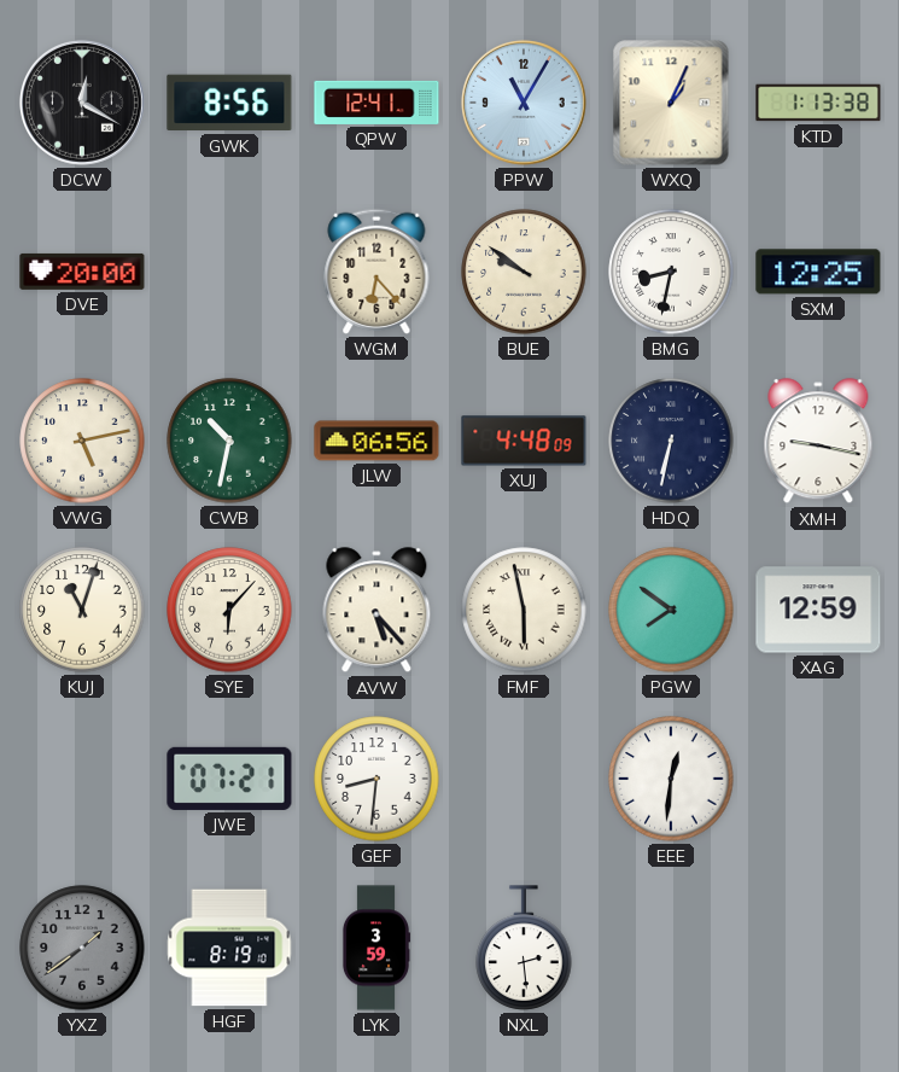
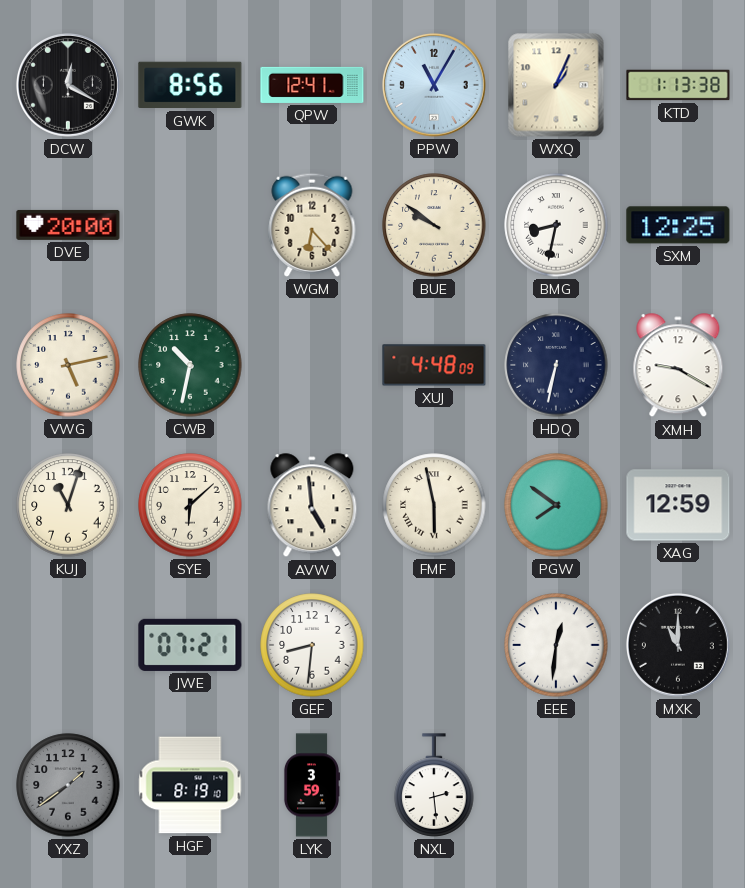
JLW: 06:56 -> none
XMH: 9:17 -> 9:20
SYE: 6:07 -> 6:08
AVW: 5:23 -> 4:59
MXK: none -> 11:00
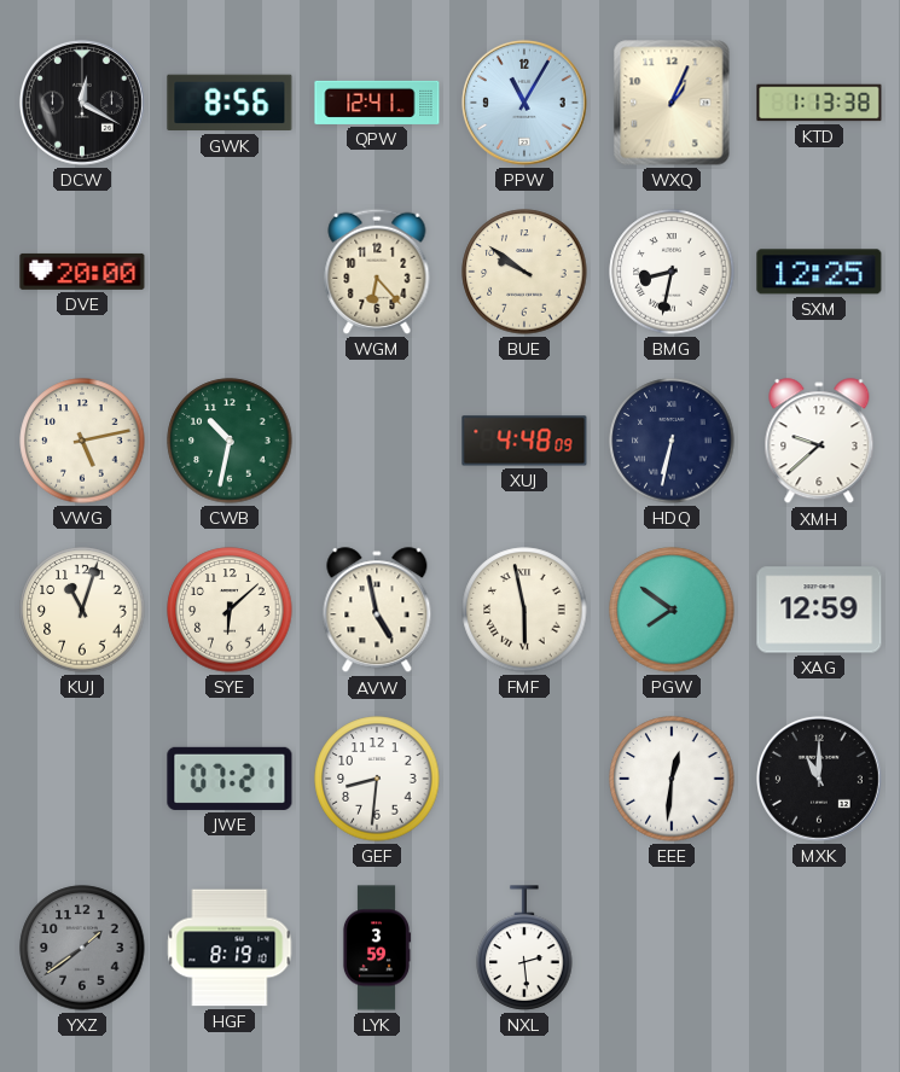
XMH: 9:20 -> 9:38
AVW: 4:59 -> 4:58
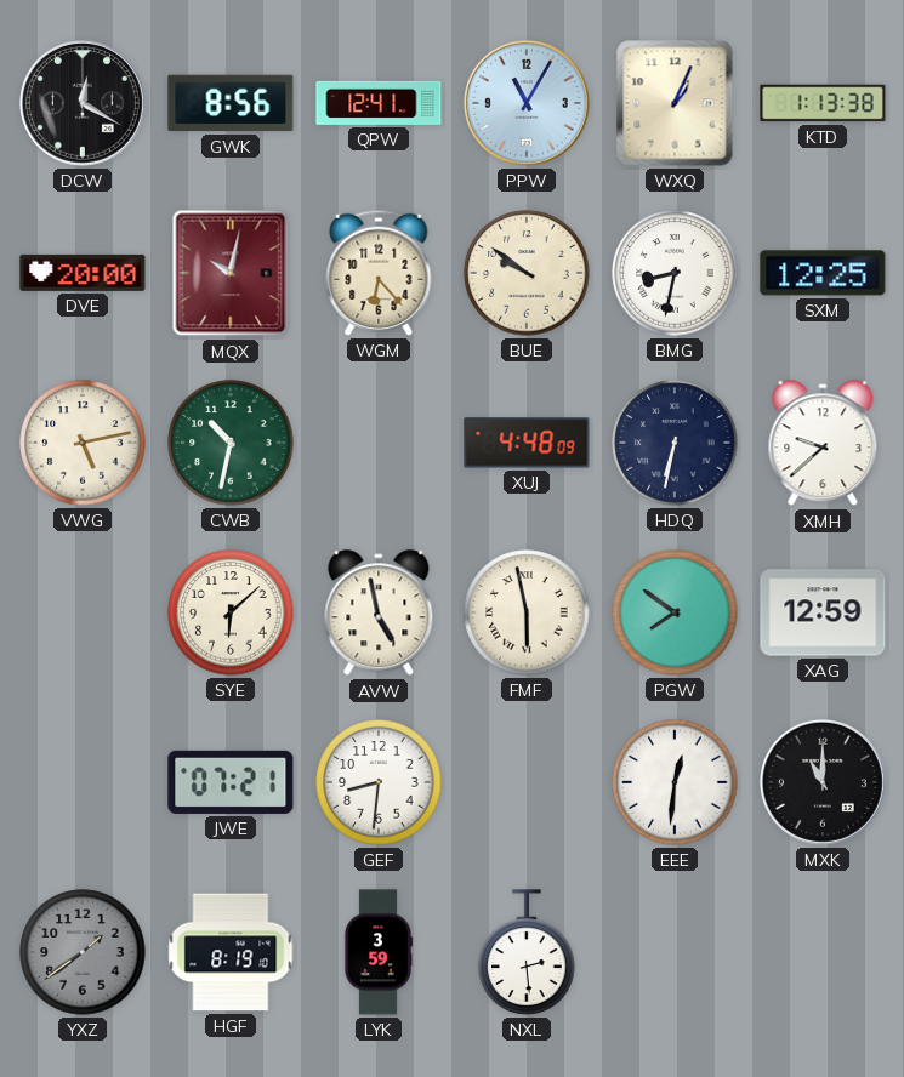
MQX: none -> 10:02
KUJ: 11:03 -> none
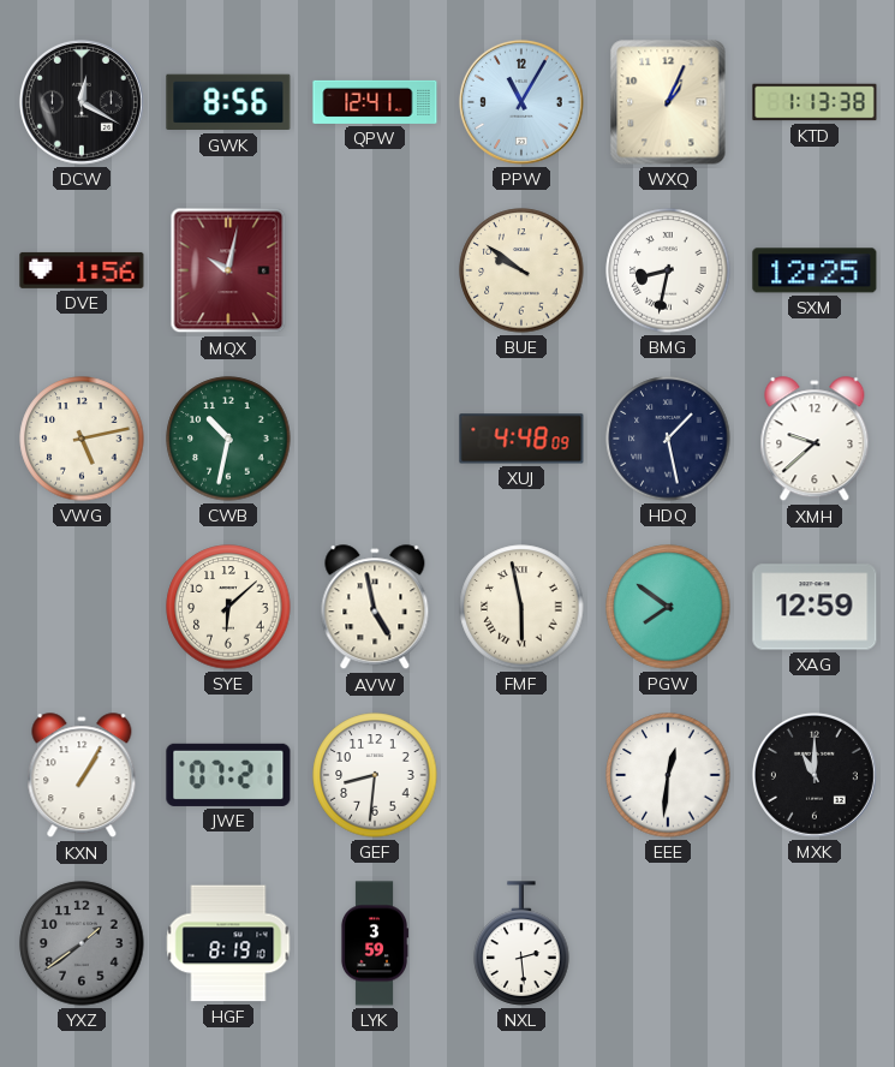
DVE: 20:00 -> 1:56
WGM: 6:23 -> none
HDQ: 6:32 -> 1:28
KXN: none -> 1:05
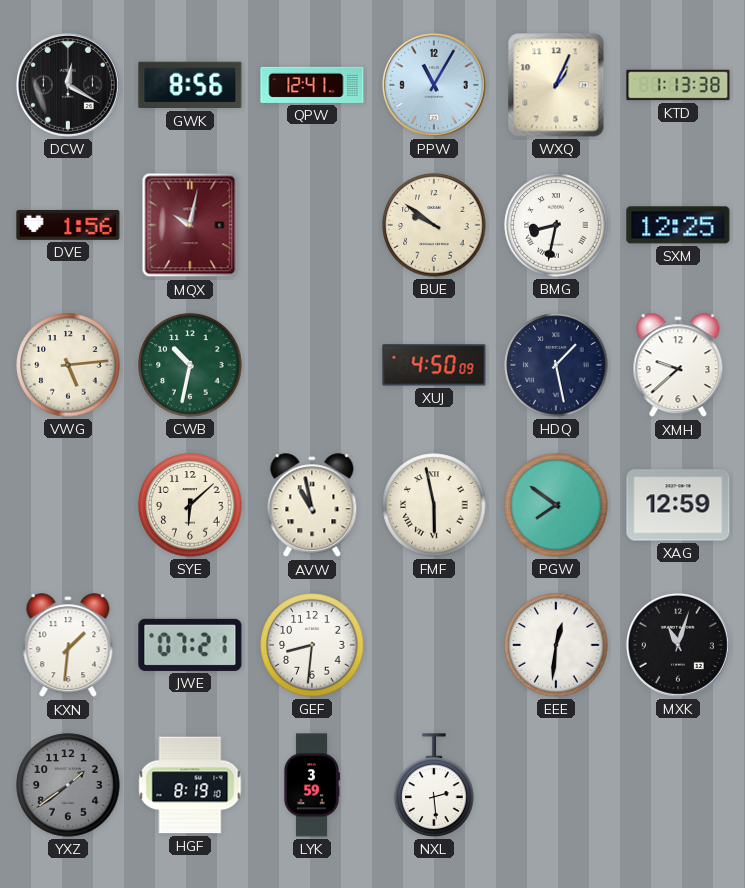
VWG: 5:13 -> 5:14
XUJ: 4:48 -> 4:50
AVW: 4:58 -> 10:58
KXN: 1:05 -> 1:31
MXK: 11:00 -> 11:03
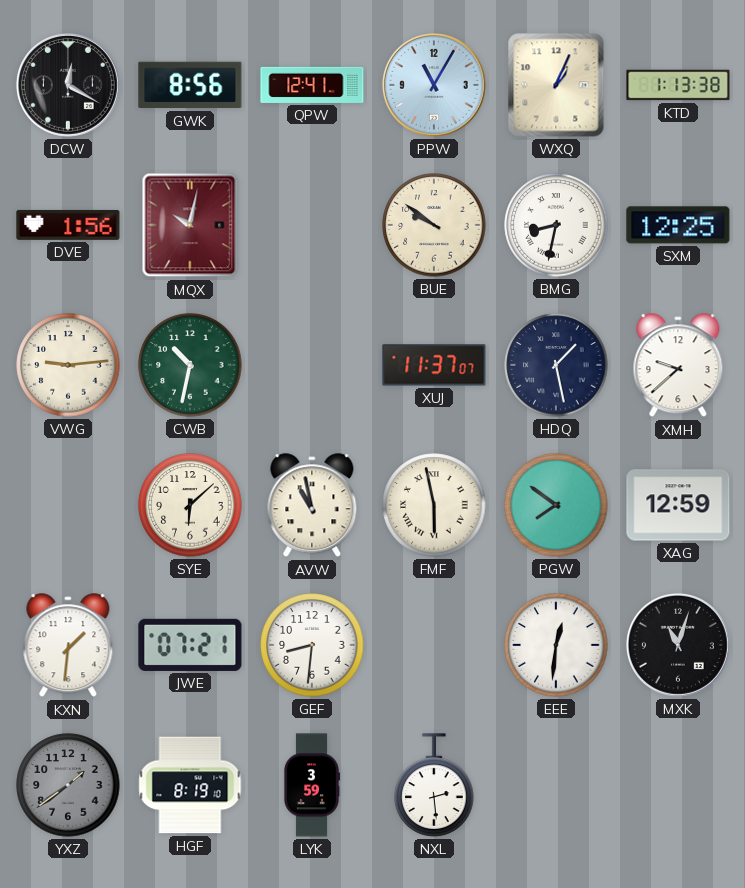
VWG: 5:14 -> 9:14
XUJ: 4:50 -> 11:37
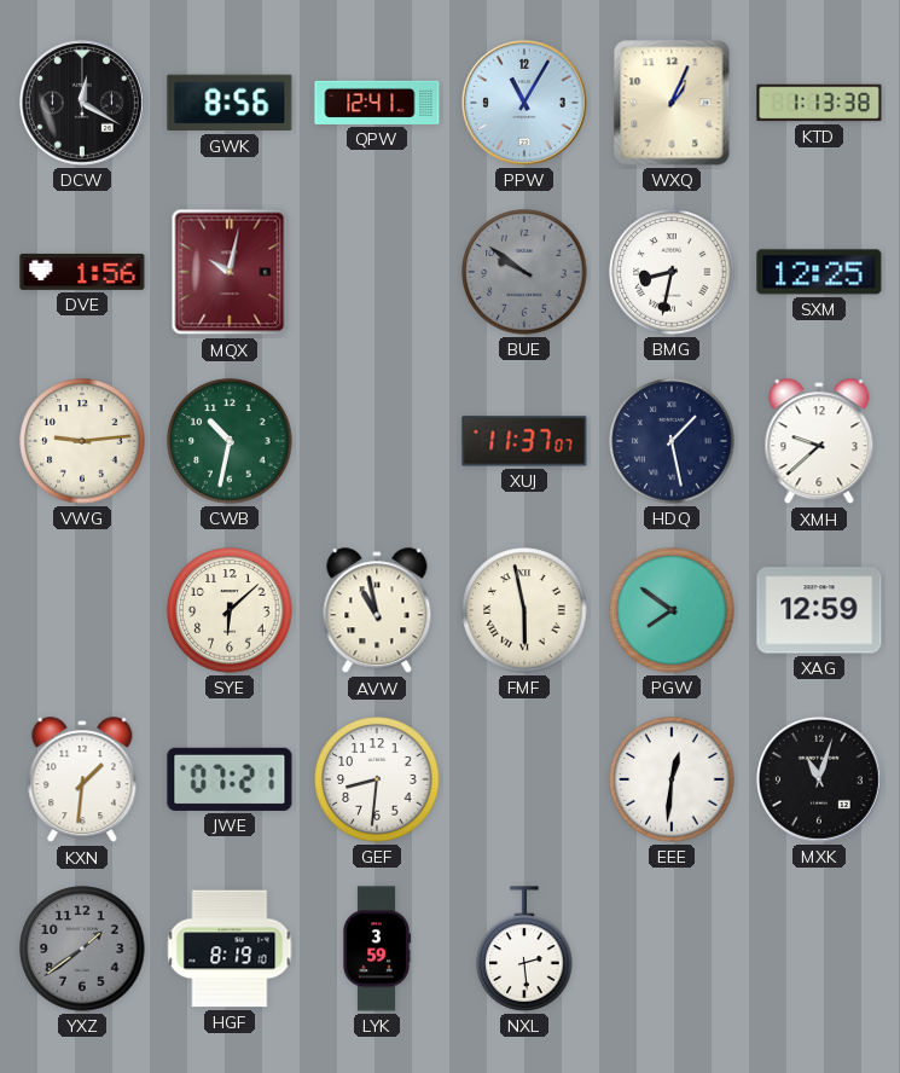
BUE dial: cream -> grey
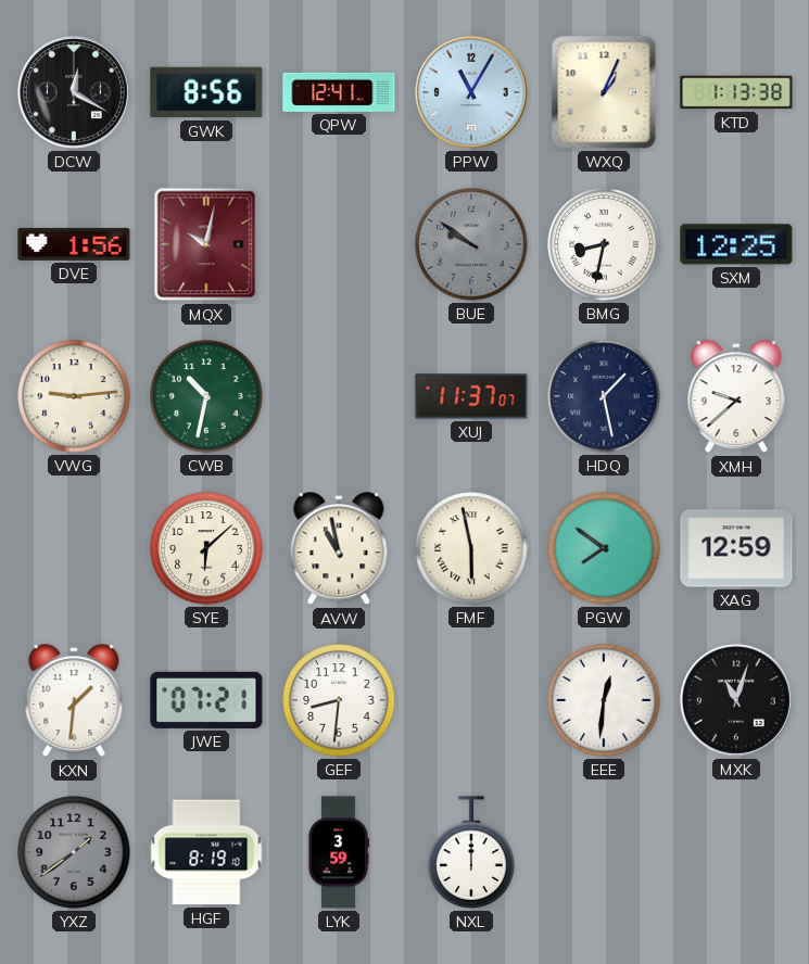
NXL: 2:29 -> 12:00
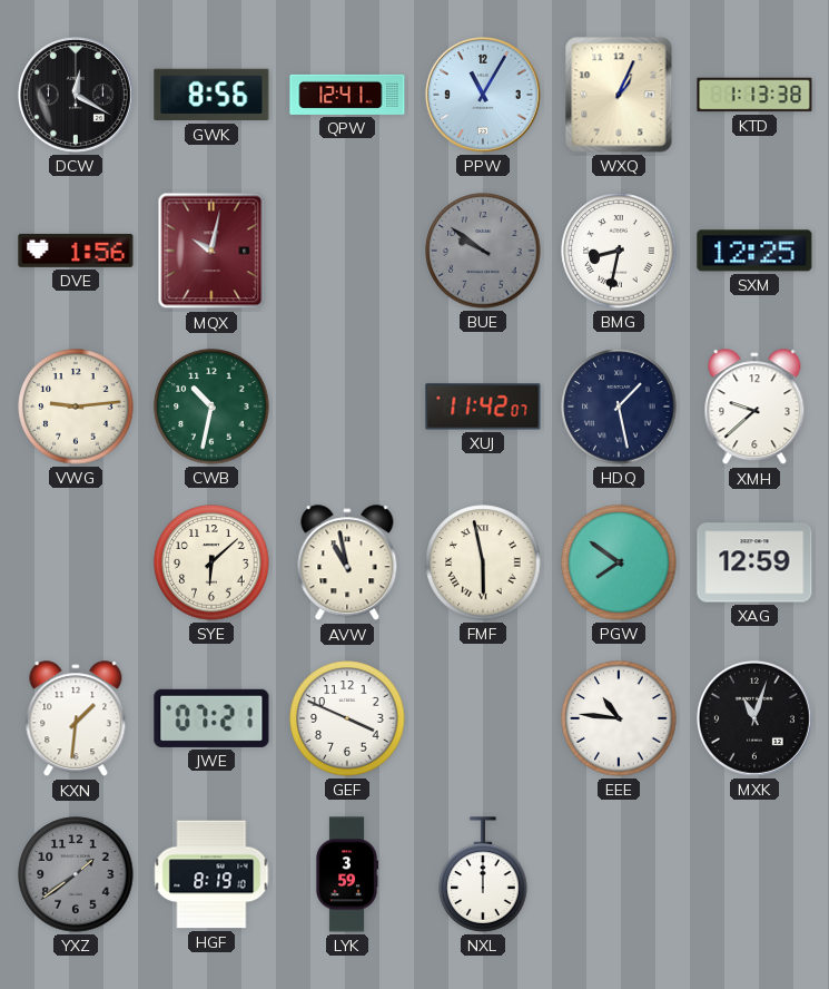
XUJ: 11:37 -> 11:42
GEF: 8:31 -> 3:49
EEE: 12:31 -> 10:46
